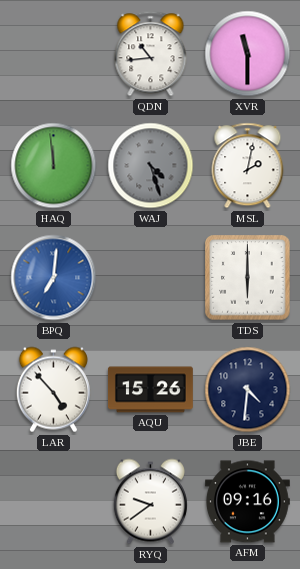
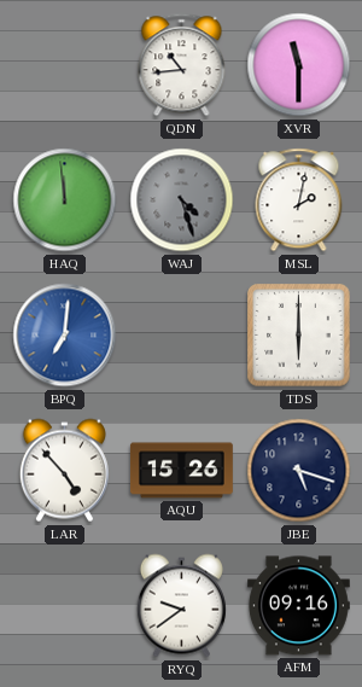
JBE: 4:31 -> 5:18
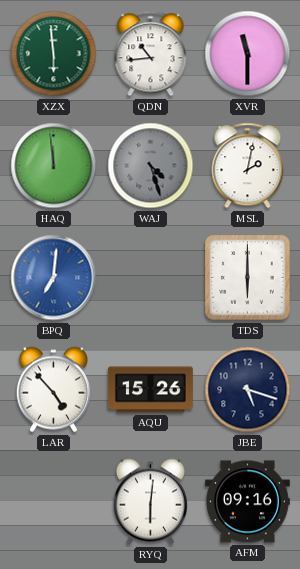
XZX: none -> 5:59
RYQ: 9:39 -> 6:01
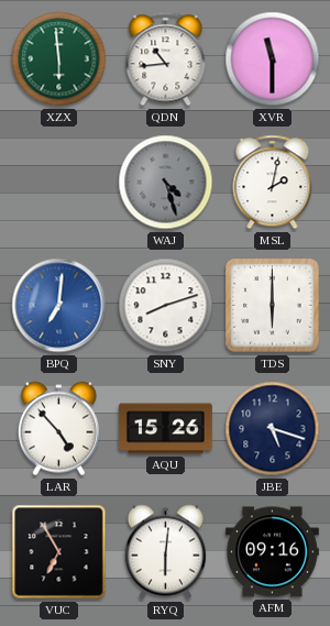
HAQ: 11:59 -> none
SNY: none -> 8:12
VUC: none -> 6:55
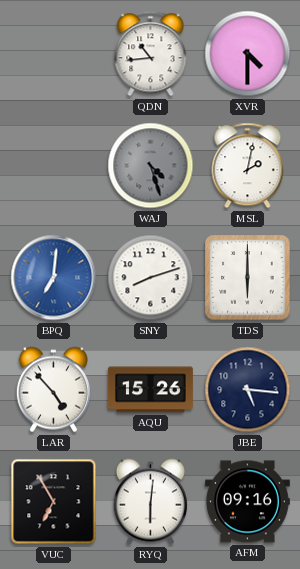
XZX: 5:59 -> none
XVR: 11:30 -> 4:30
JBE: 5:18 -> 5:16
